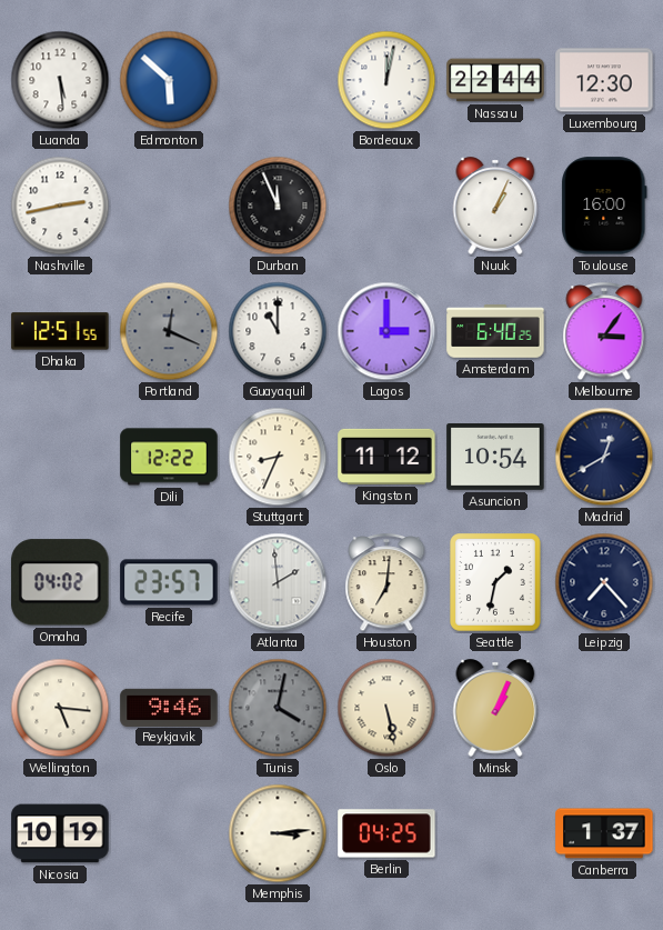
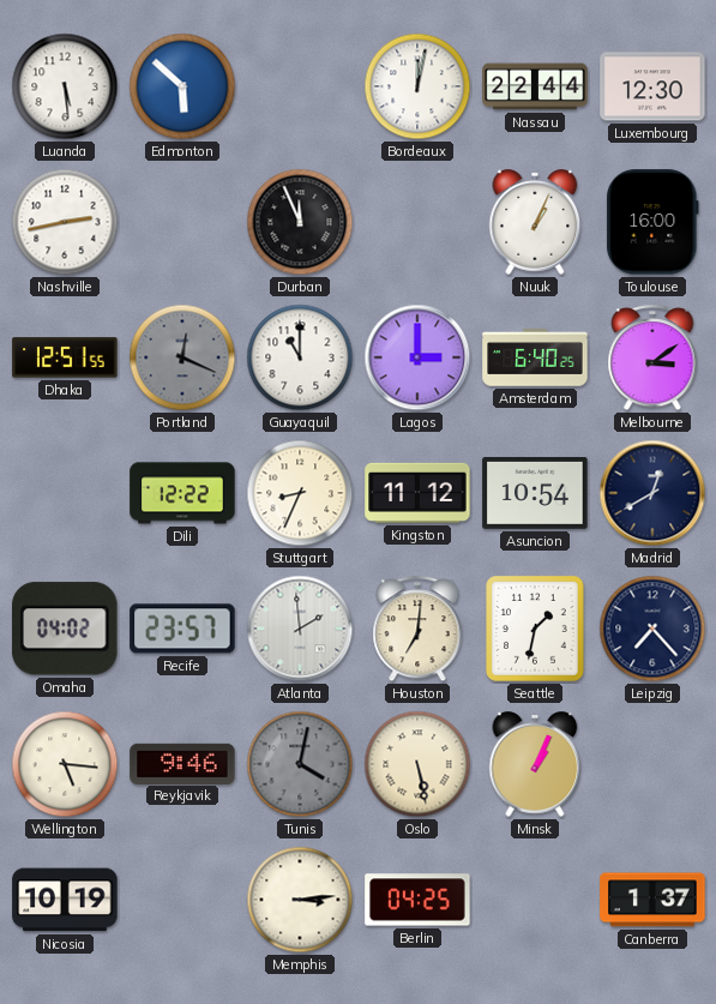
Melbourne: 3:06 -> 3:09
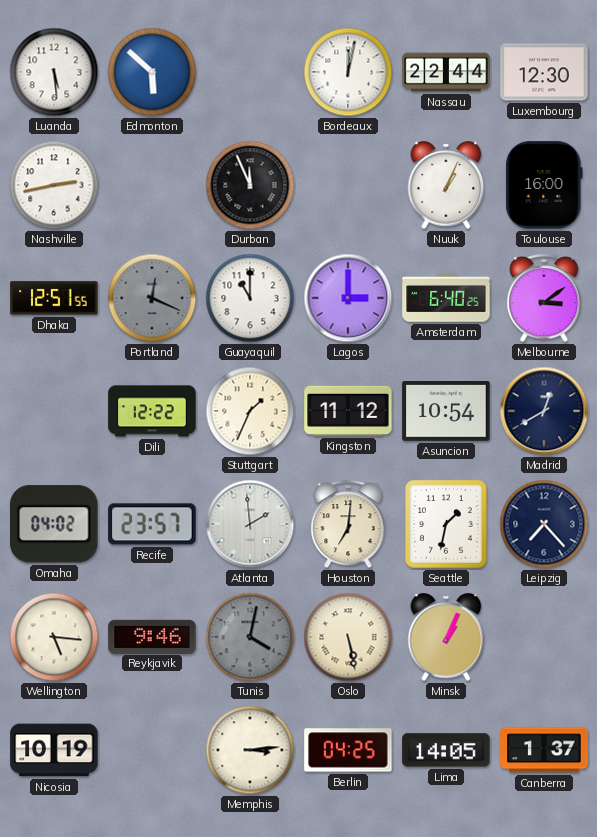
Stuttgart: 8:34 -> 1:34
Lima: none -> 14:05
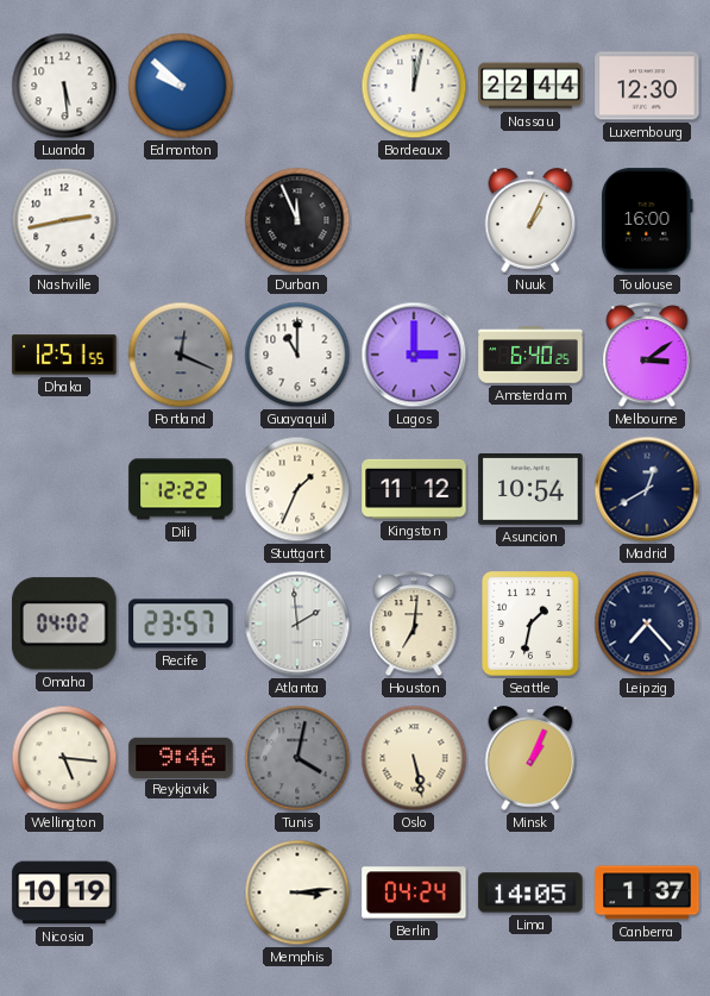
Edmonton: 5:52 -> 9:52
Berlin: 04:25 -> 04:24
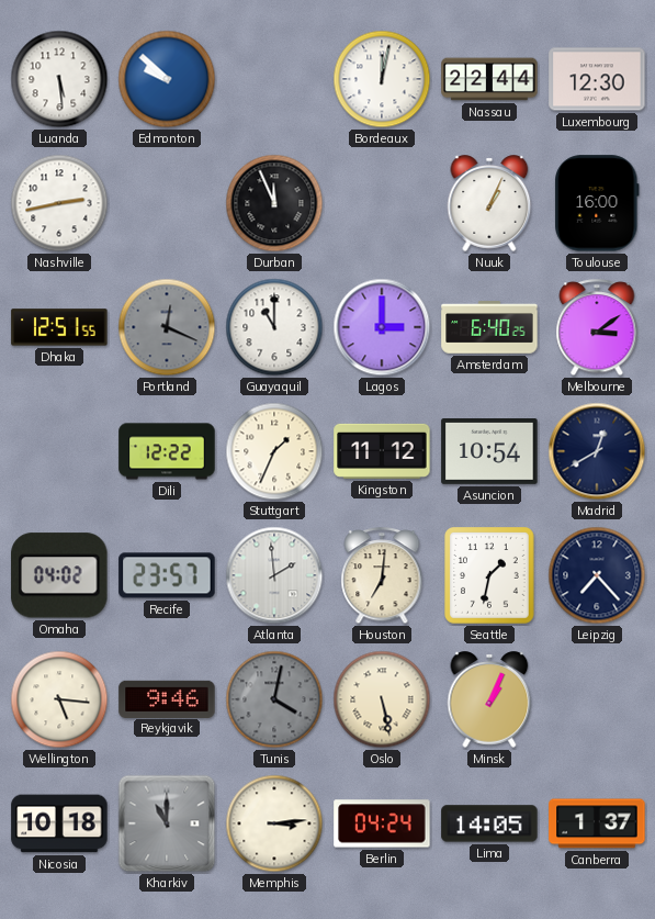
Nicosia: 10:19 -> 10:18
Kharkiv: none -> 11:00
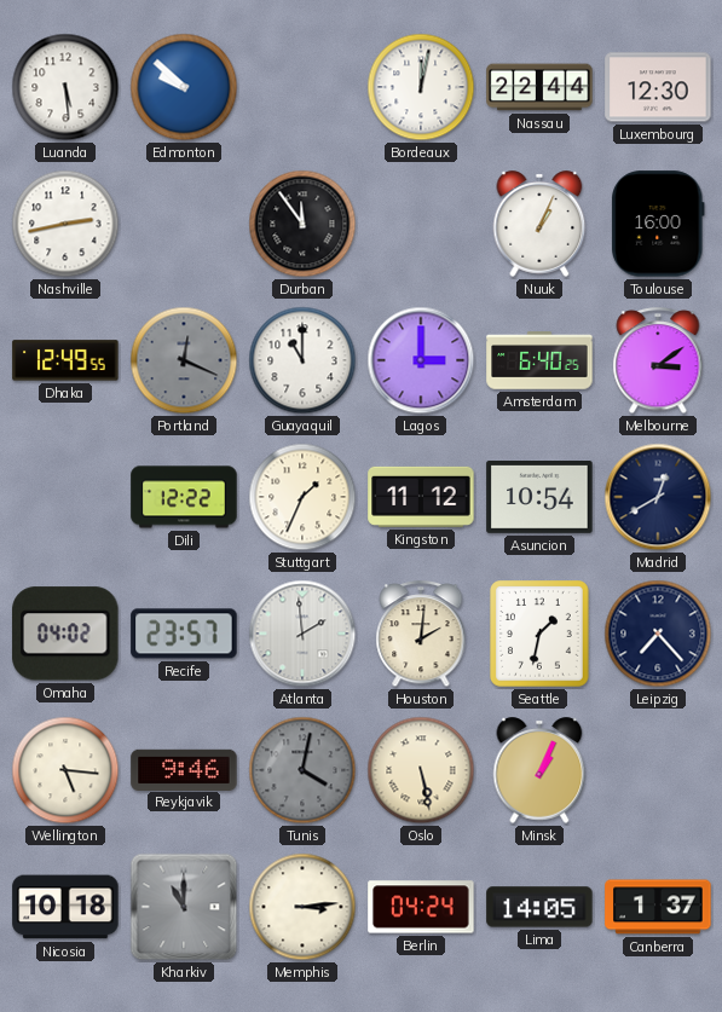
Durban: 11:56 -> 11:54
Dhaka: 12:51 -> 12:49
Houston: 7:01 -> 2:01
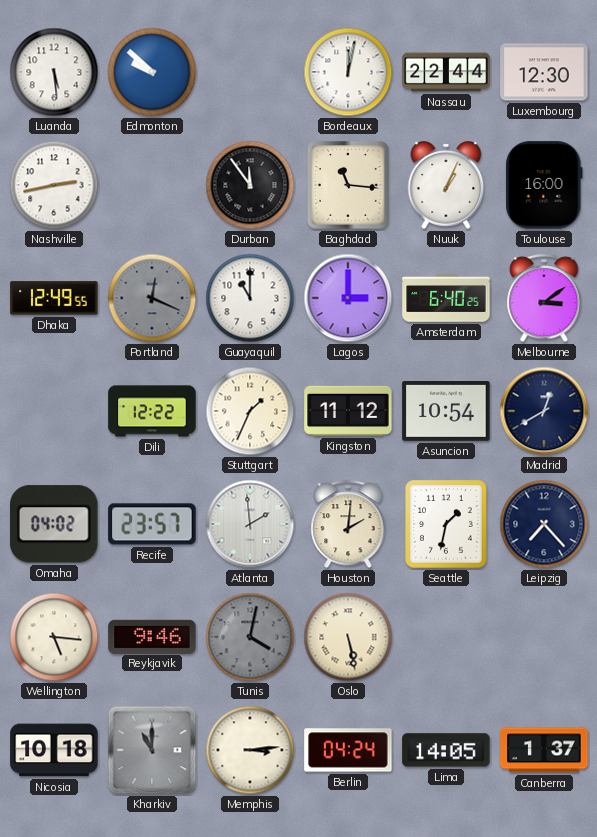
Baghdad: none -> 11:16
Minsk: 1:04 -> none
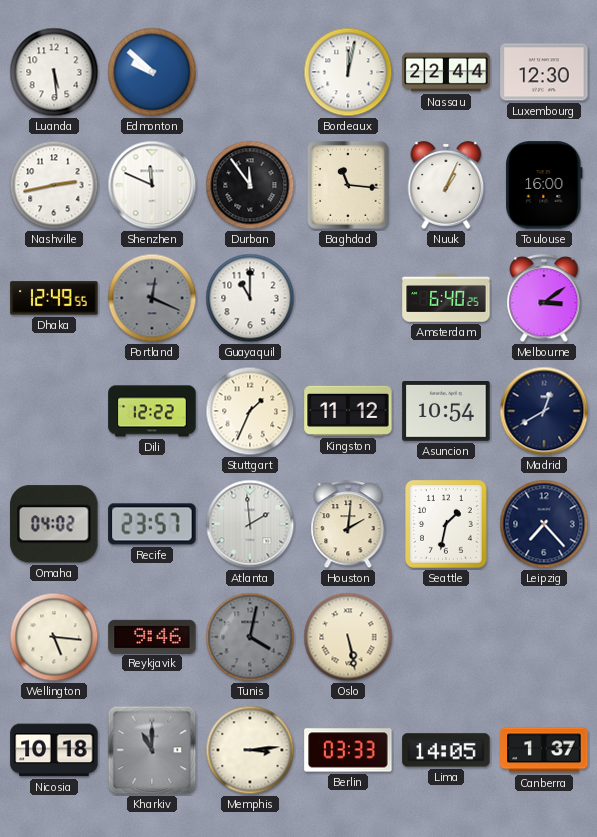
Shenzhen: none -> 11:49
Lagos: 3:00 -> none
Berlin: 04:24 -> 03:33
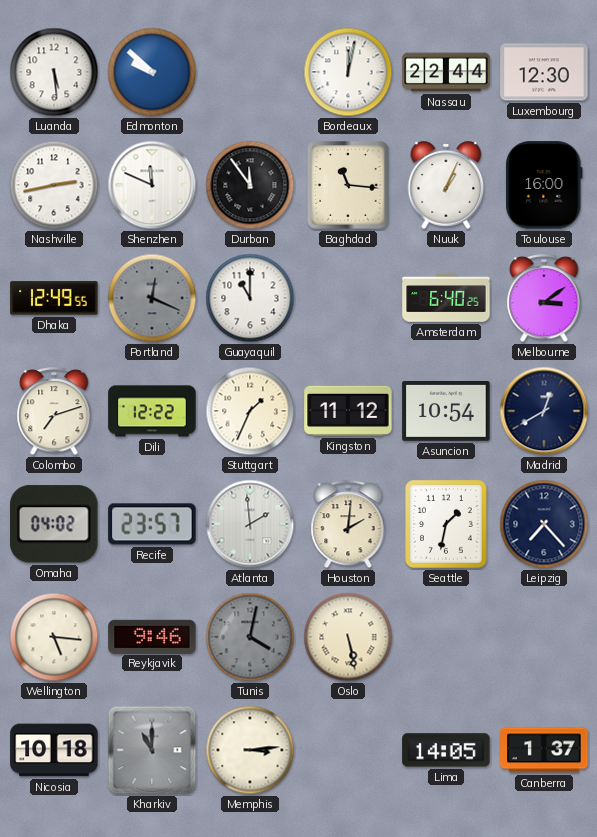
Colombo: none -> 7:12
Berlin: 03:33 -> none
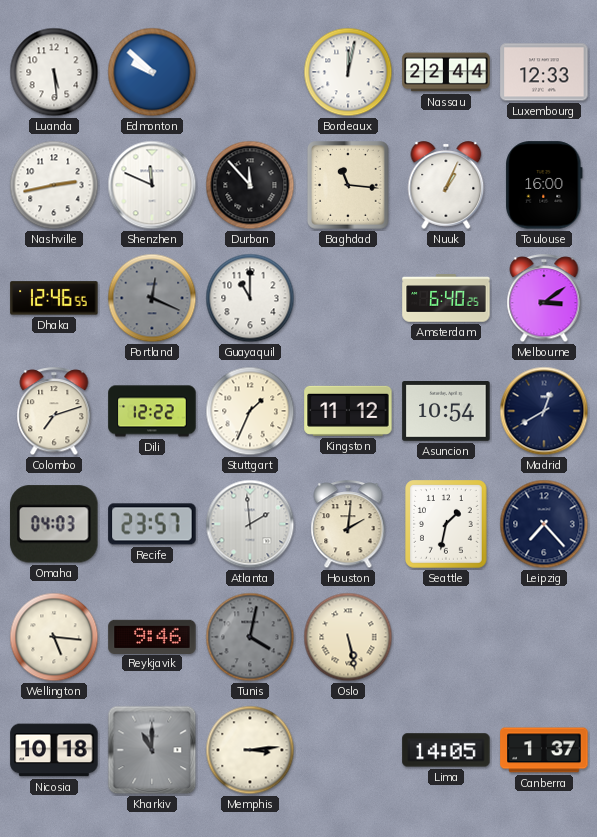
Luxembourg: 12:30 -> 12:33
Durban: 11:54 -> 11:53
Dhaka: 12:49 -> 12:46
Omaha: 04:02 -> 04:03
